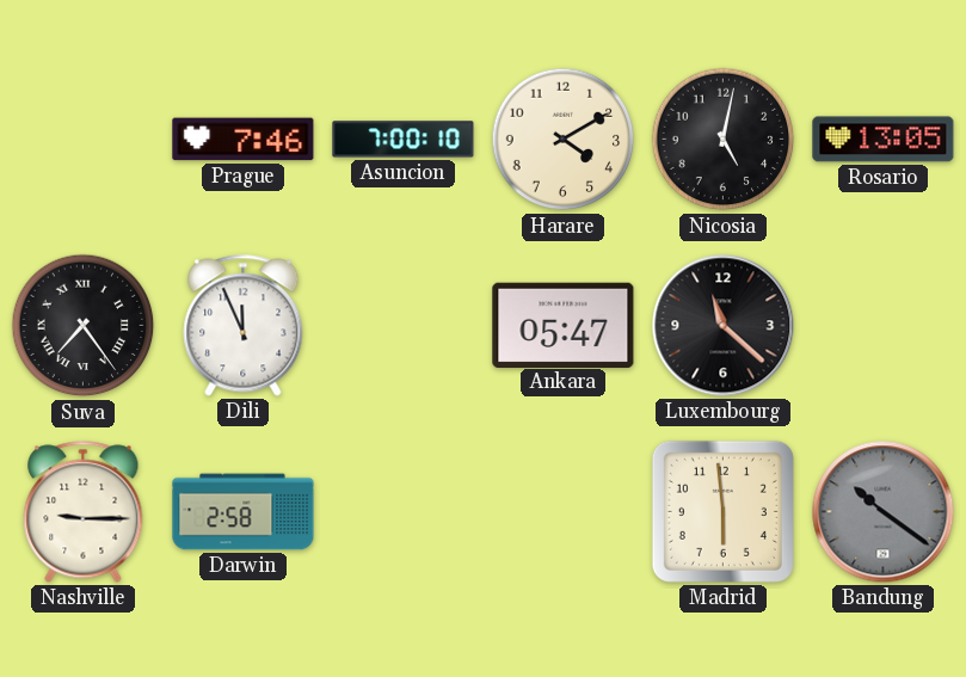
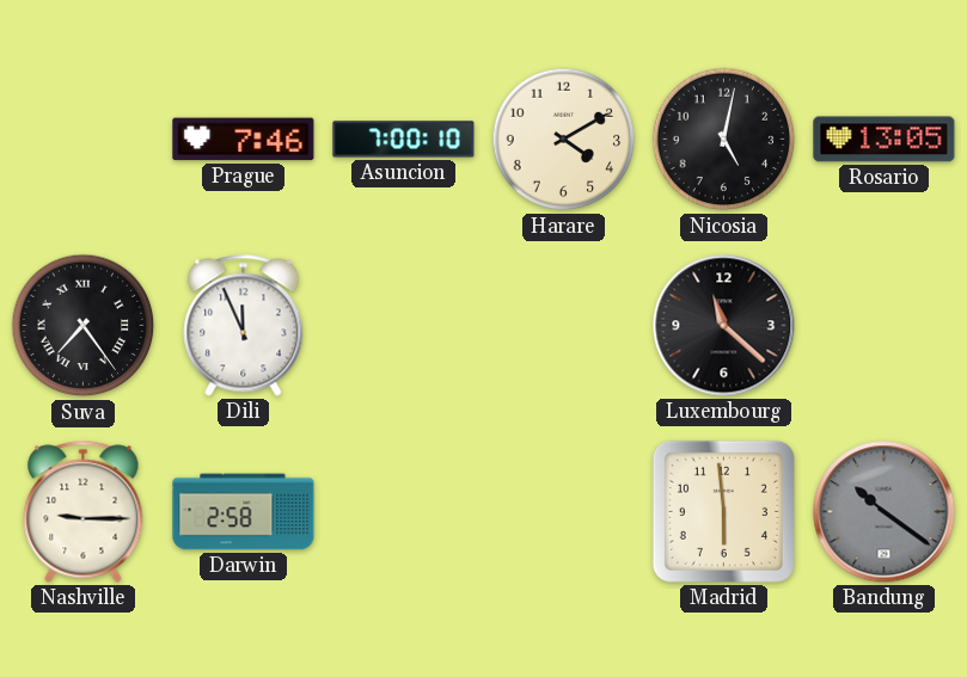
Ankara: 05:47 -> none
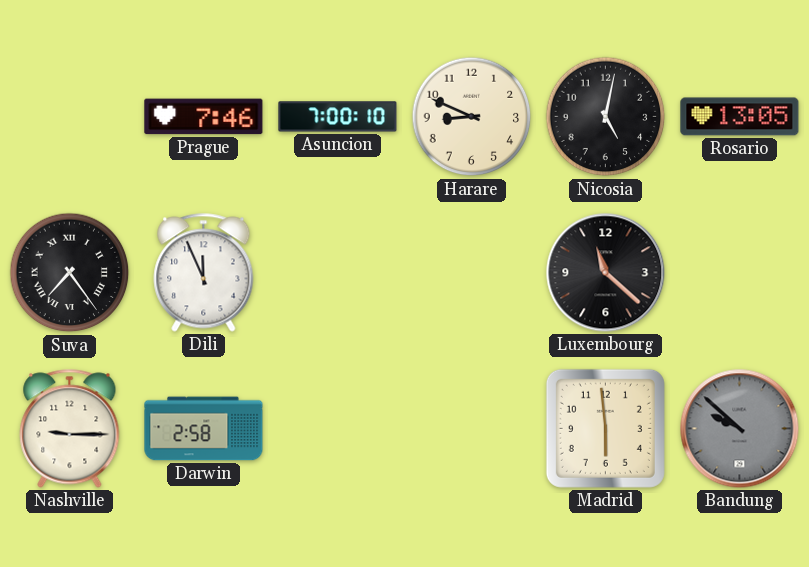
Harare: 4:10 -> 8:49
Bandung: 10:21 -> 9:52
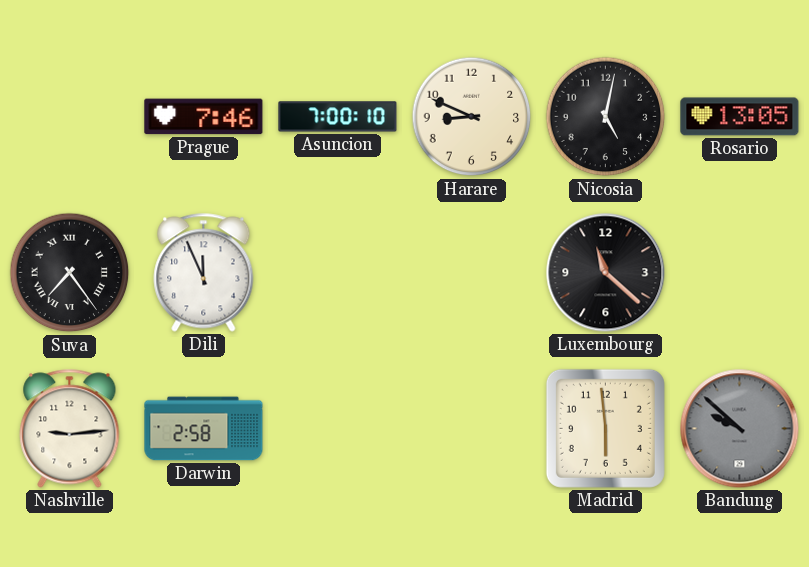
Nashville: 9:15 -> 9:14
